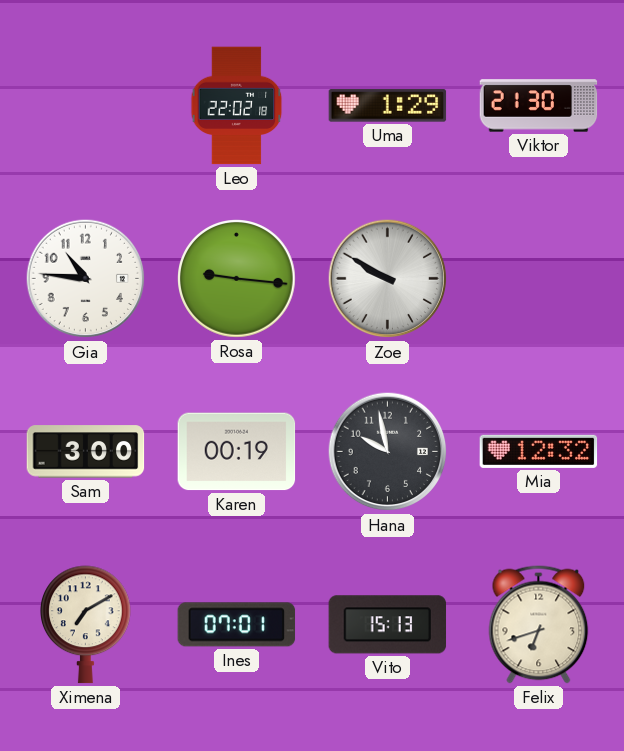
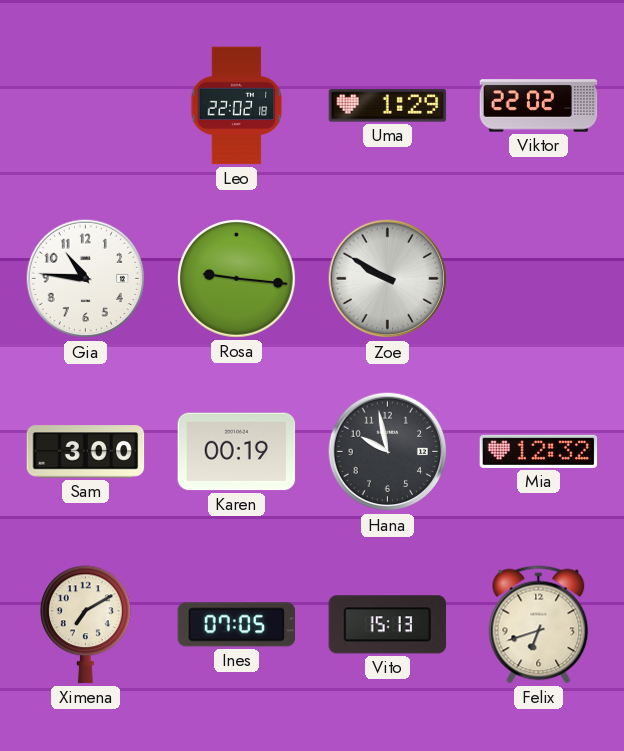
Viktor: 21:30 -> 22:02
Ines: 07:01 -> 07:05
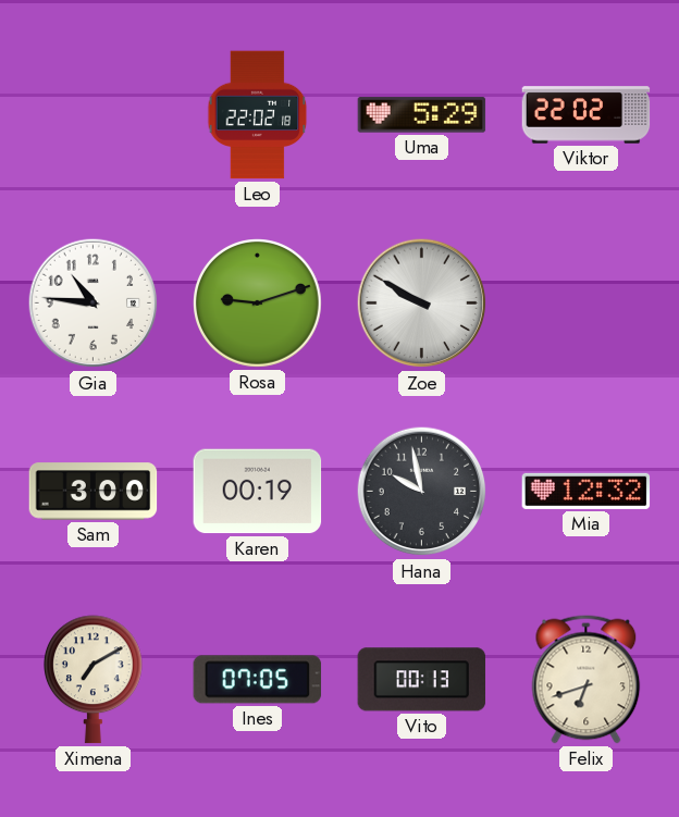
Uma: 1:29 -> 5:29
Rosa: 9:16 -> 9:12
Vito: 15:13 -> 00:13
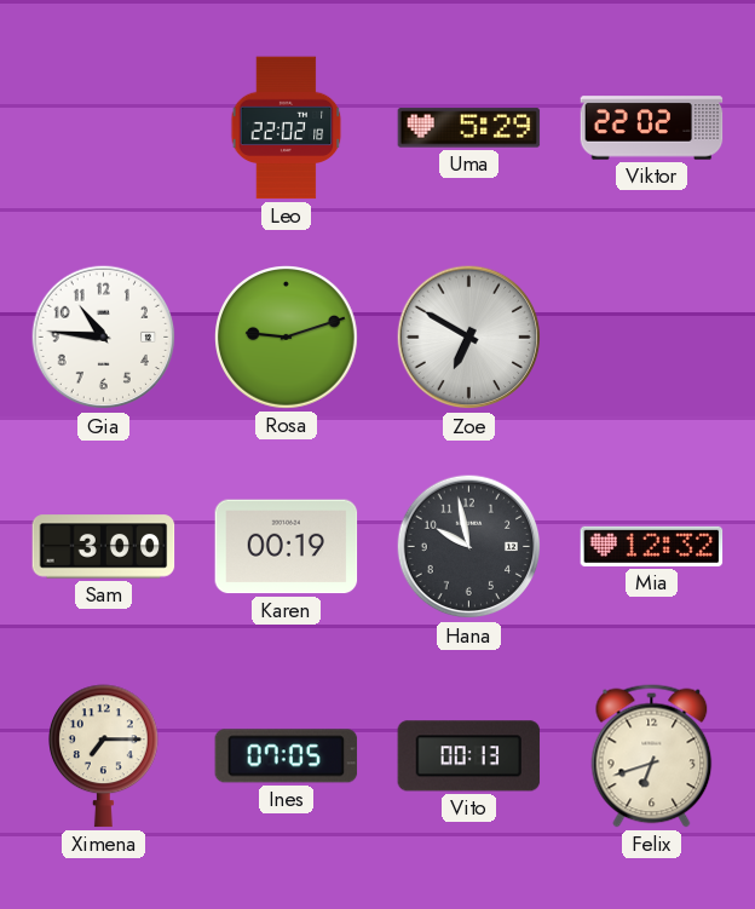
Zoe: 9:50 -> 6:50
Ximena: 7:10 -> 7:15
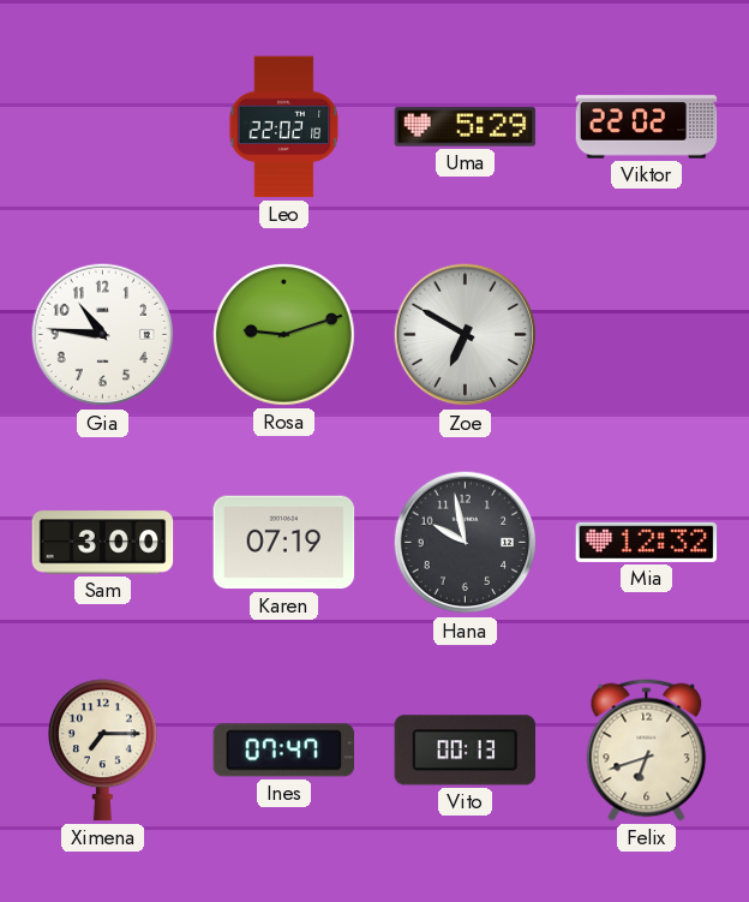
Karen: 00:19 -> 07:19
Ines: 07:05 -> 07:47
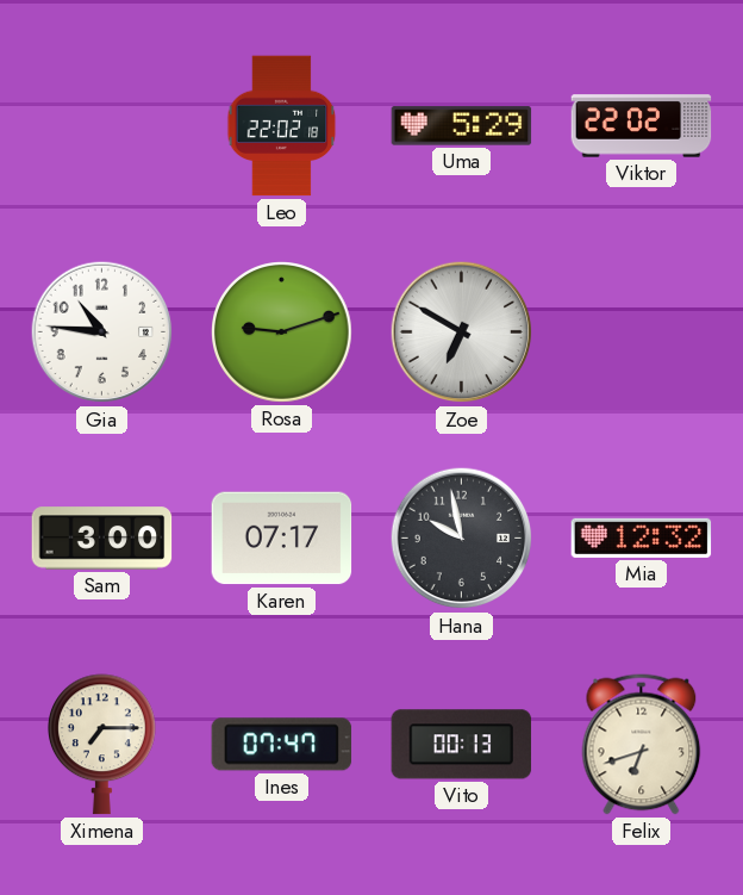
Karen: 07:19 -> 07:17
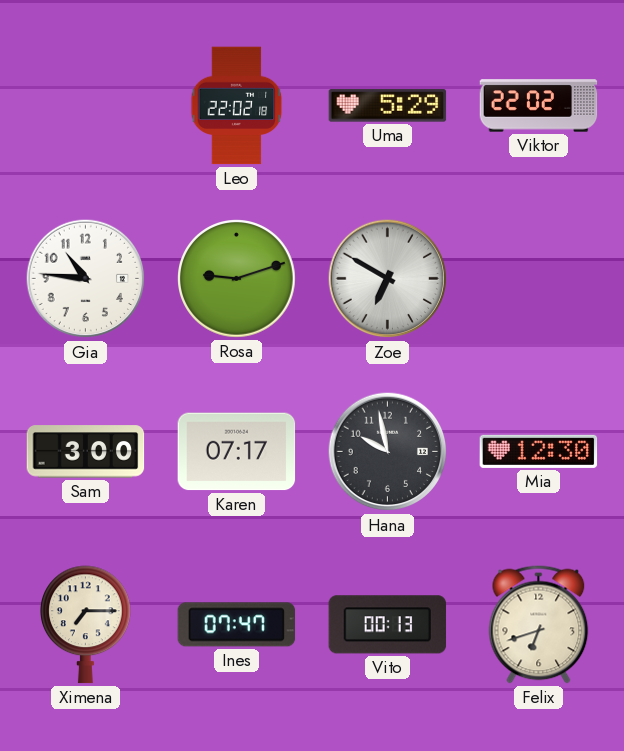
Mia: 12:32 -> 12:30
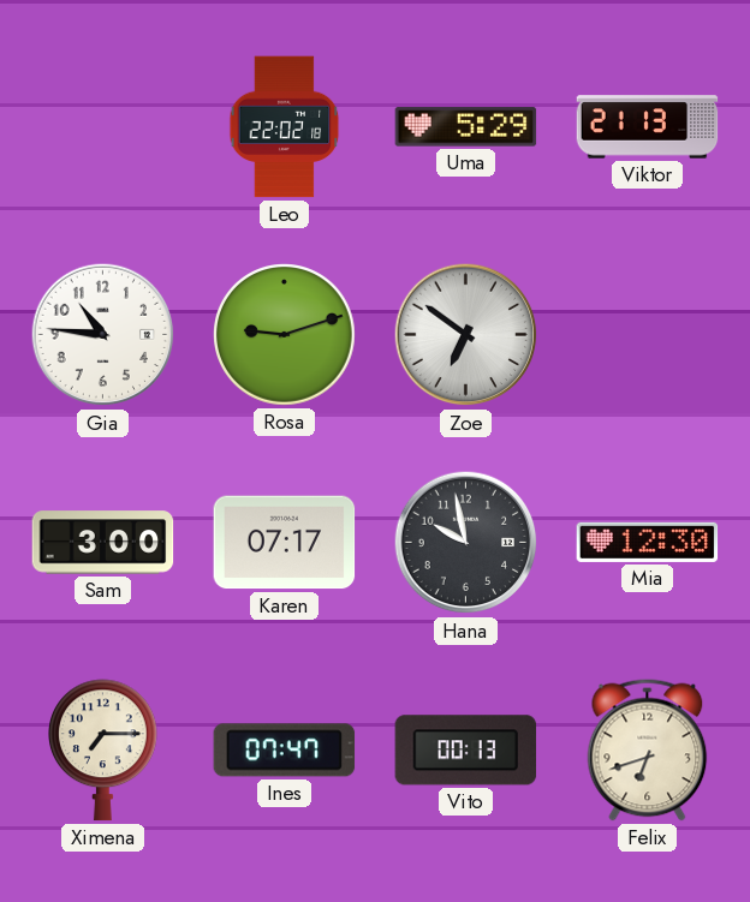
Viktor: 22:02 -> 21:13
Zoe: 6:50 -> 6:51
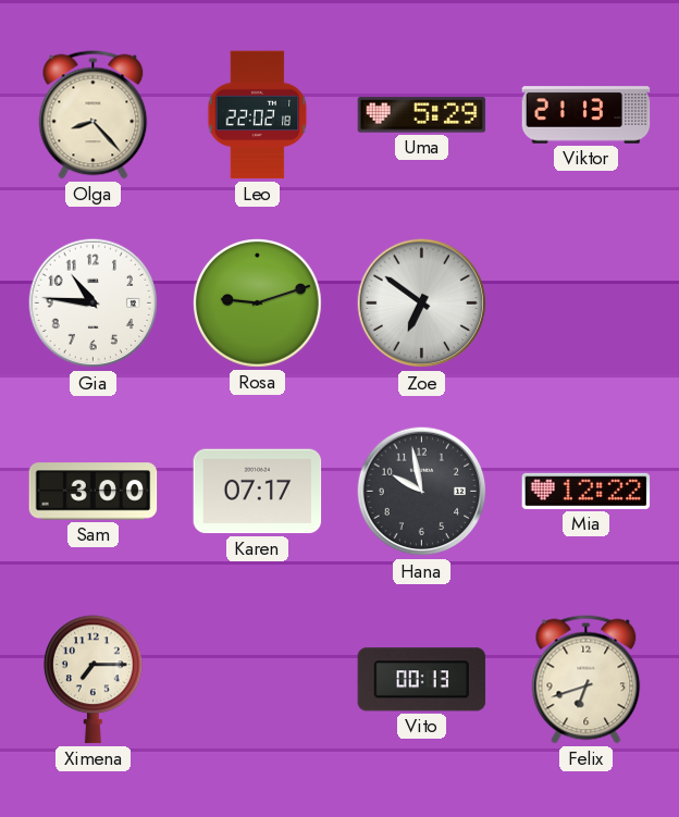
Olga: none -> 8:23
Mia: 12:30 -> 12:22
Ines: 07:47 -> none
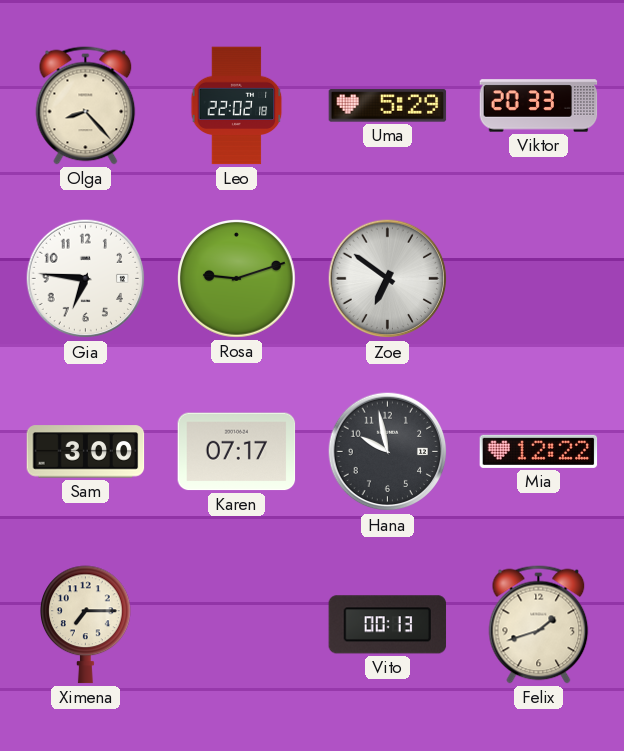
Viktor: 21:13 -> 20:33
Gia: 10:46 -> 6:46
Felix: 6:42 -> 1:42
